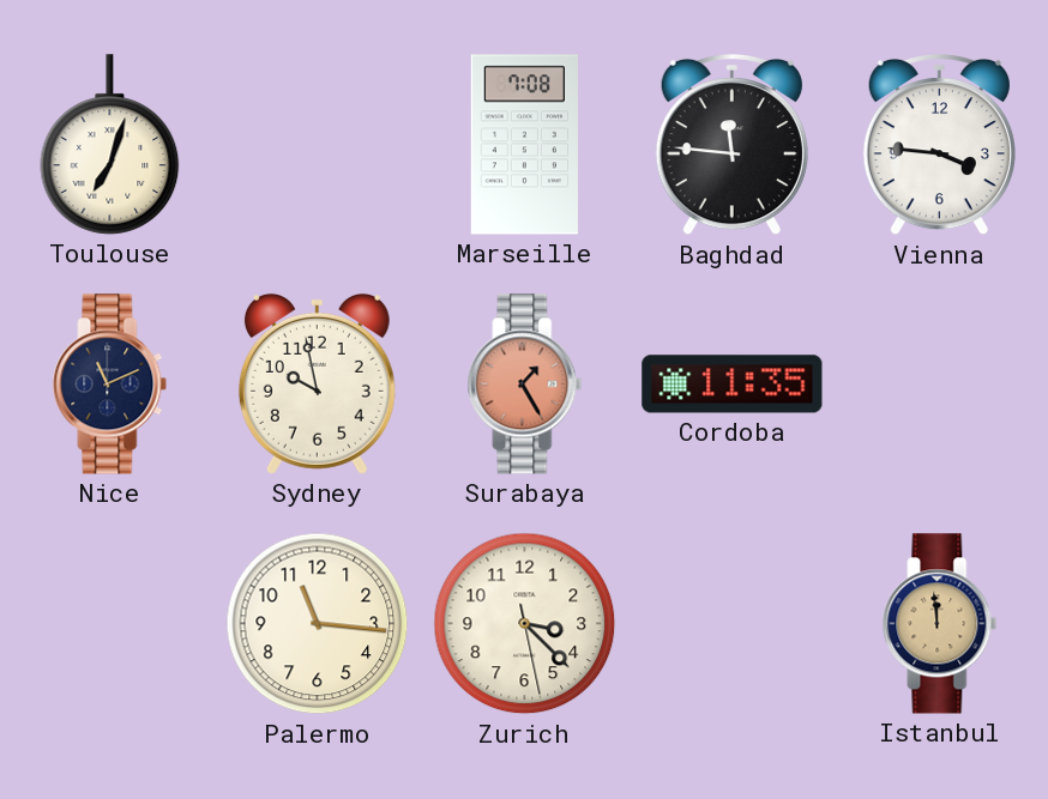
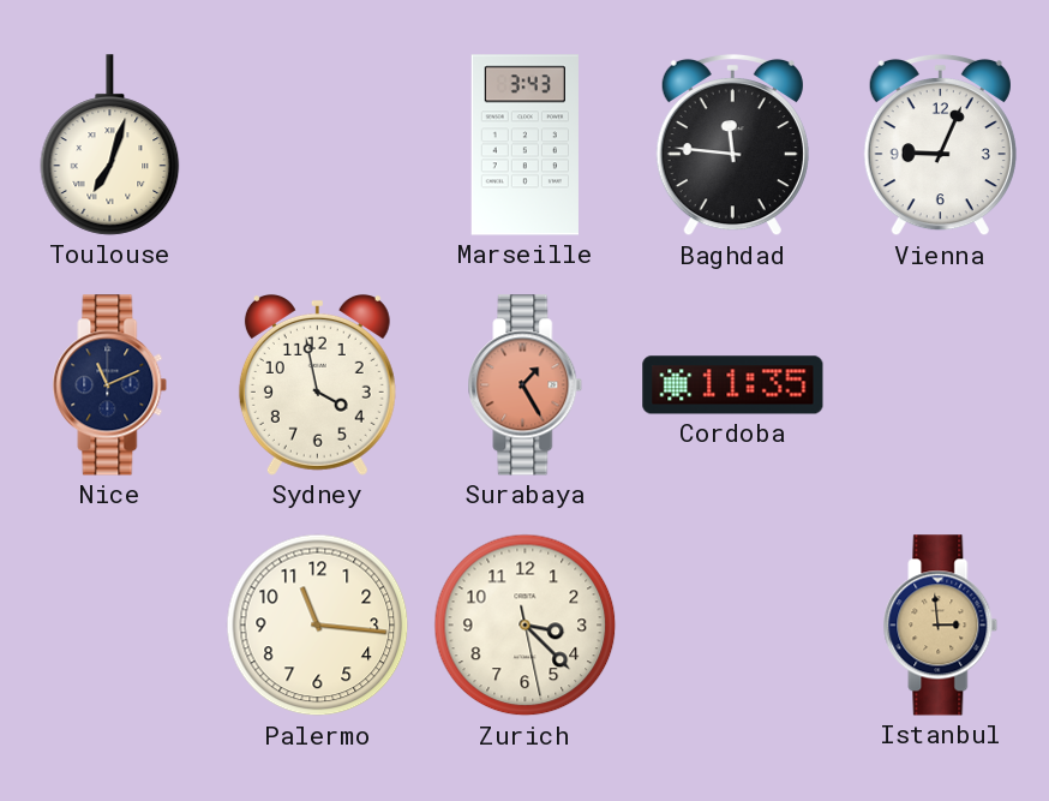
Marseille: 7:08 -> 3:43
Vienna: 3:46 -> 9:04
Sydney: 9:58 -> 3:58
Istanbul: 11:59 -> 2:59
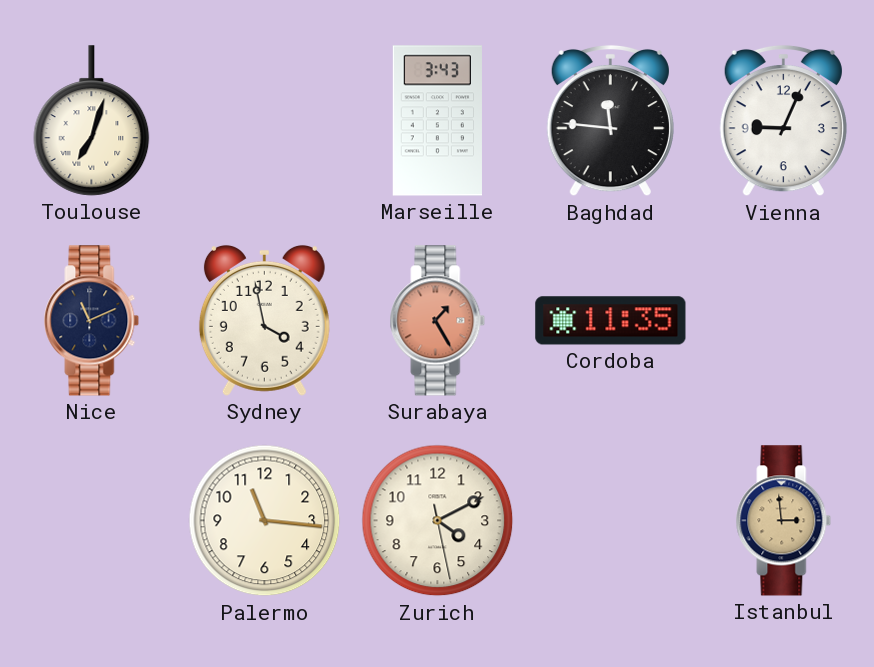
Zurich: 3:22 -> 4:10
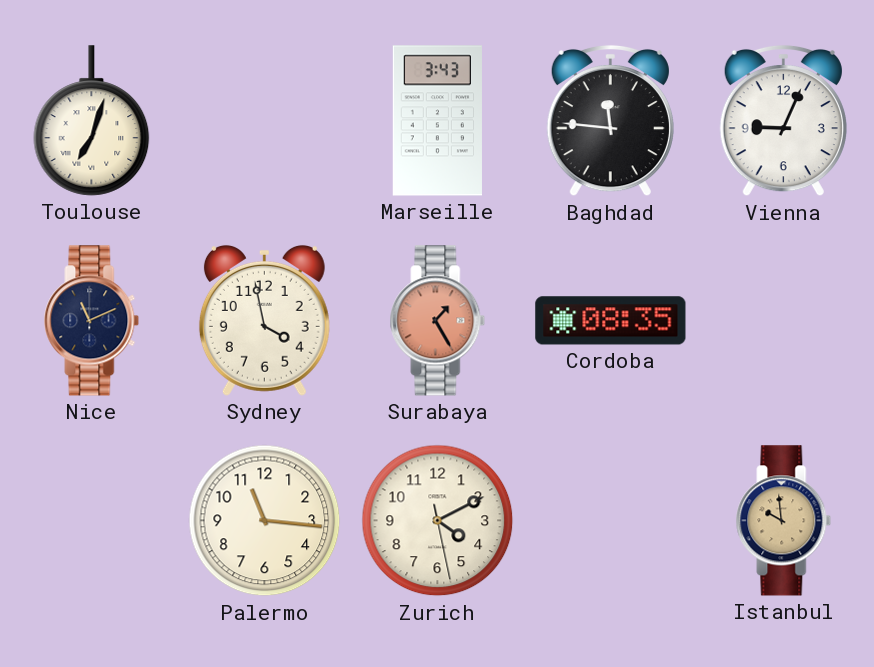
Cordoba: 11:35 -> 08:35
Istanbul: 2:59 -> 9:59
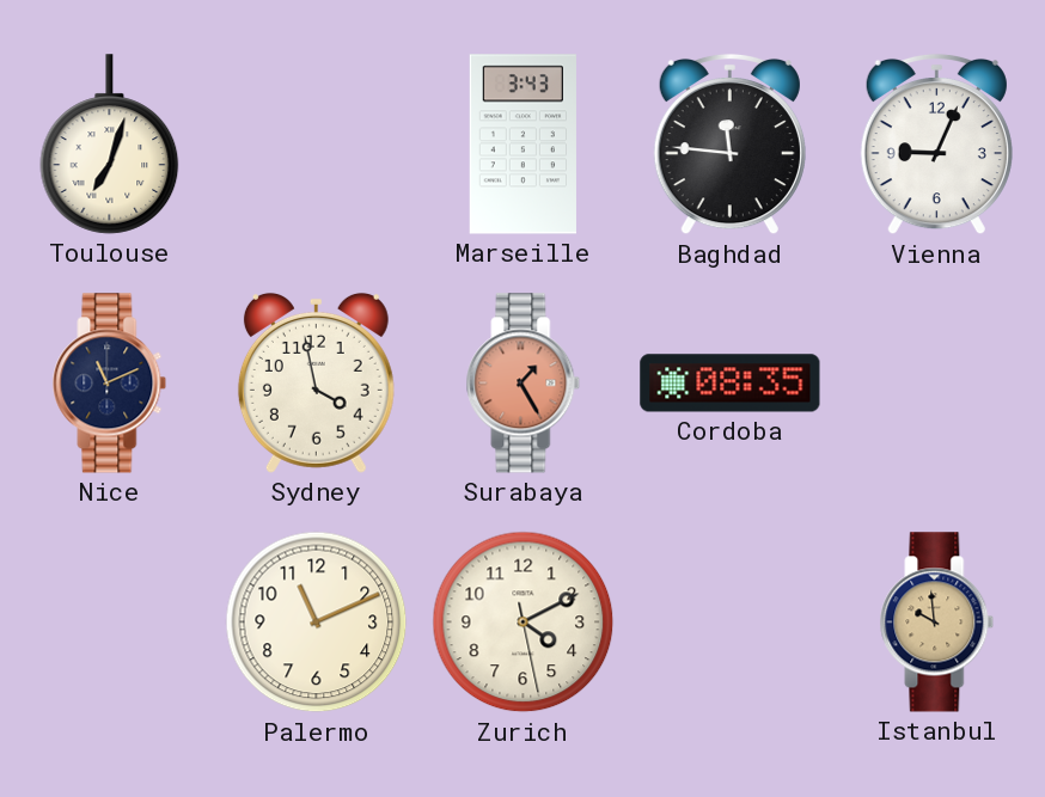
Palermo: 11:16 -> 11:11
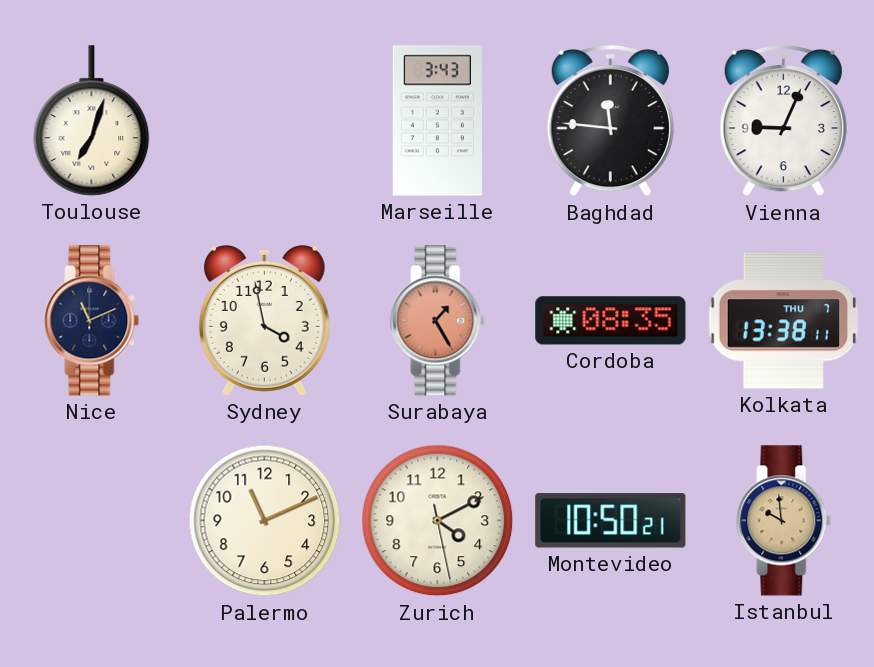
Kolkata: none -> 13:38
Montevideo: none -> 10:50
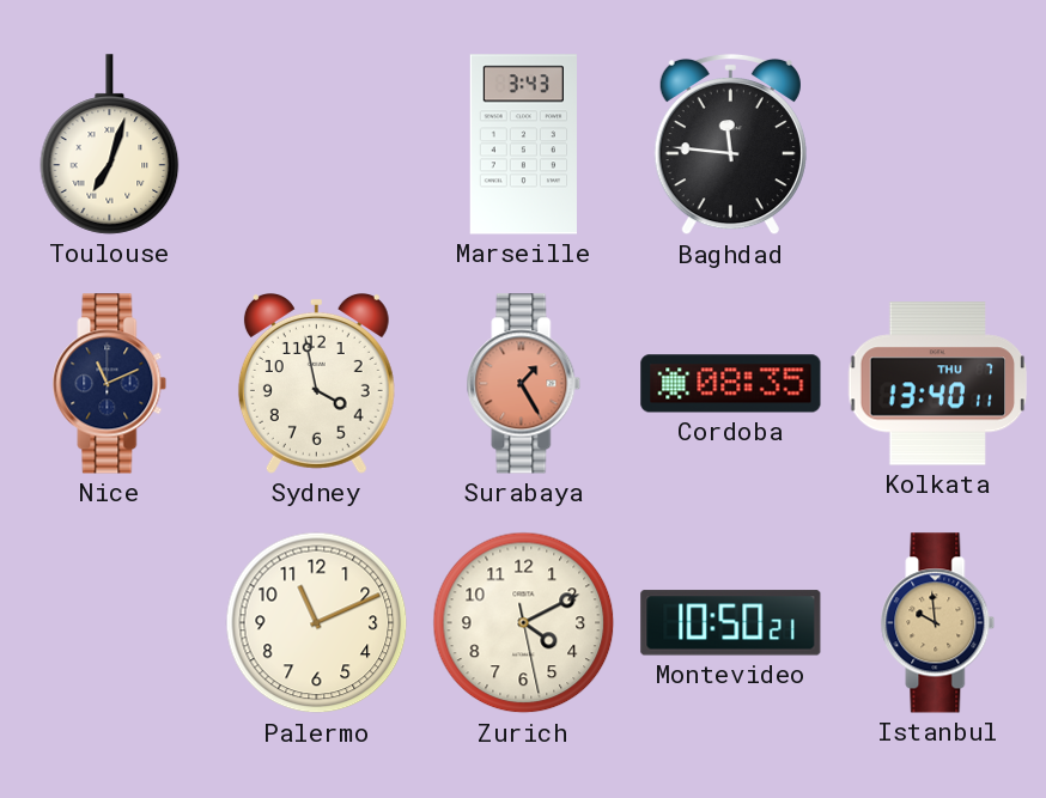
Vienna: 9:04 -> none
Kolkata: 13:38 -> 13:40
